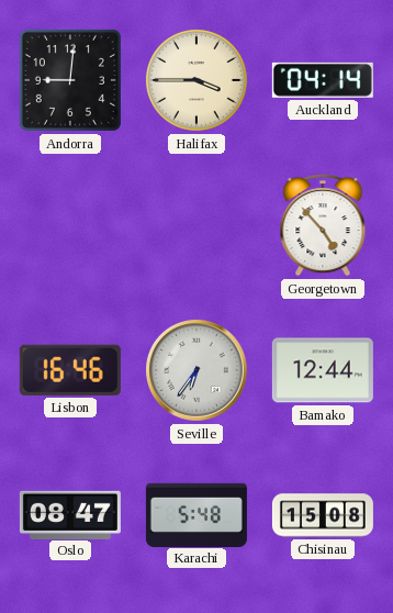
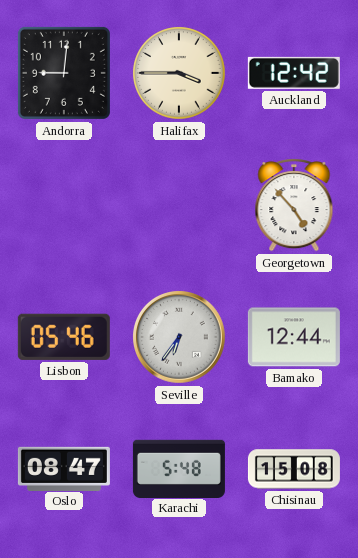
Auckland: 04:14 -> 12:42
Lisbon: 16:46 -> 05:46
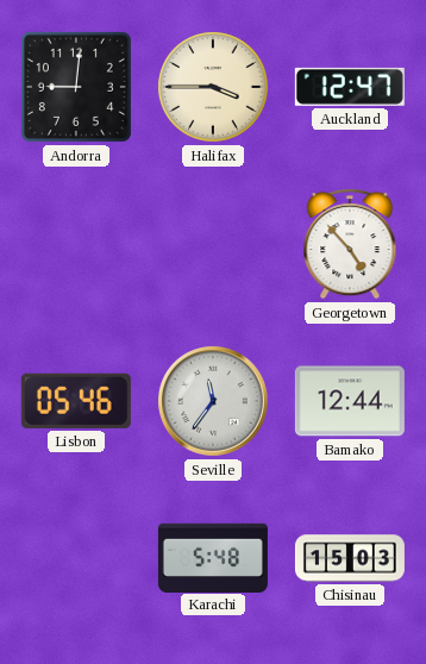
Auckland: 12:42 -> 12:47
Seville: 6:36 -> 11:36
Oslo: 08:47 -> none
Chisinau: 15:08 -> 15:03
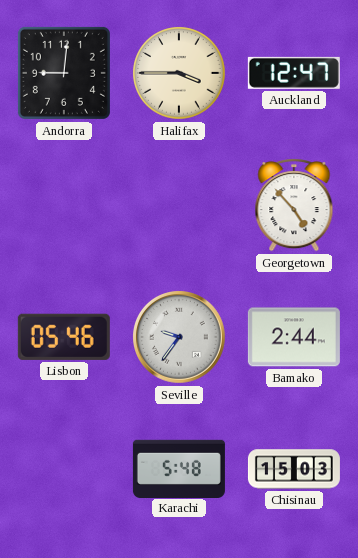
Seville: 11:36 -> 9:36
Bamako: 12:44 -> 2:44
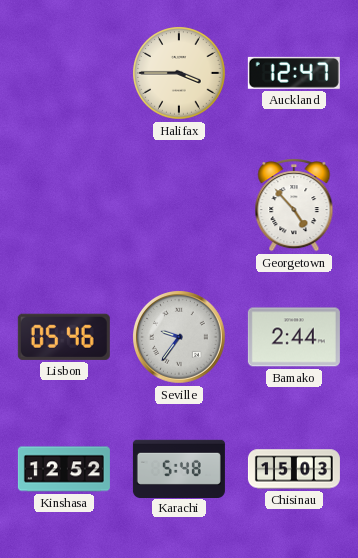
Andorra: 9:01 -> none
Kinshasa: none -> 12:52
